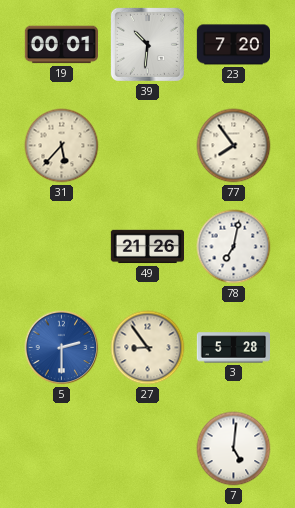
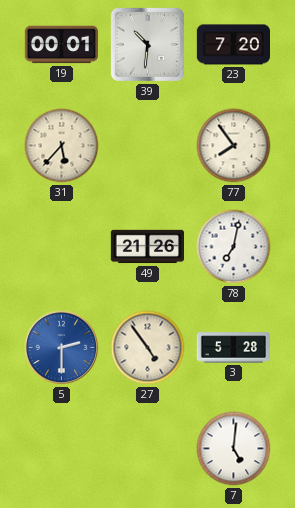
27: 8:54 -> 4:54
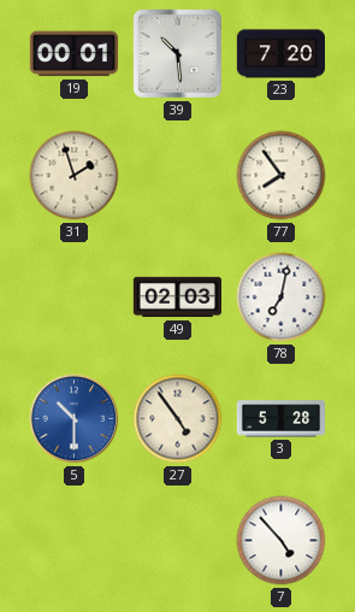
39: 10:31 -> 10:29
31: 5:37 -> 1:57
49: 21:26 -> 02:03
5: 2:30 -> 10:30
7: 5:01 -> 4:53
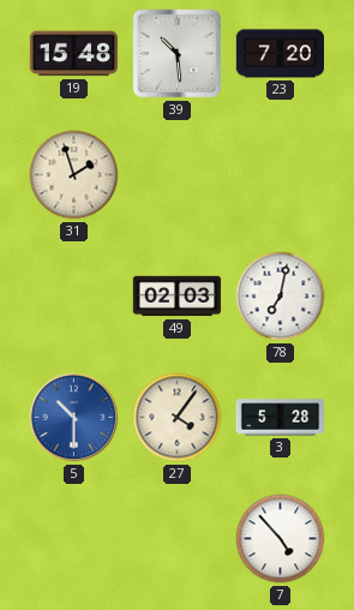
19: 00:01 -> 15:48
77: 7:54 -> none
27: 4:54 -> 4:06
